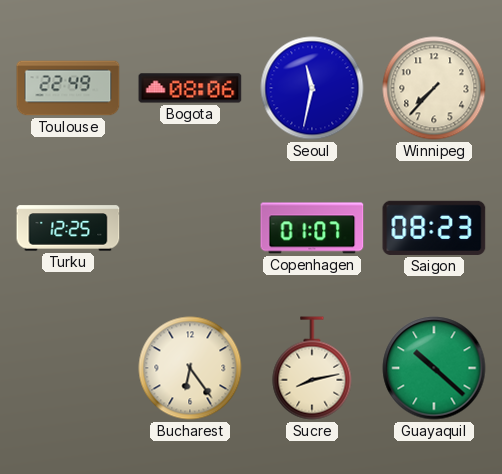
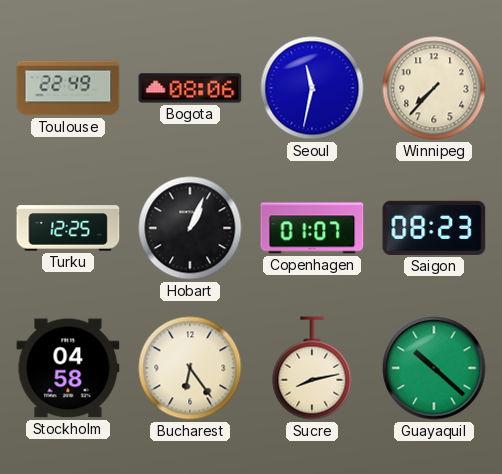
Hobart: none -> 1:04
Stockholm: none -> 04:58
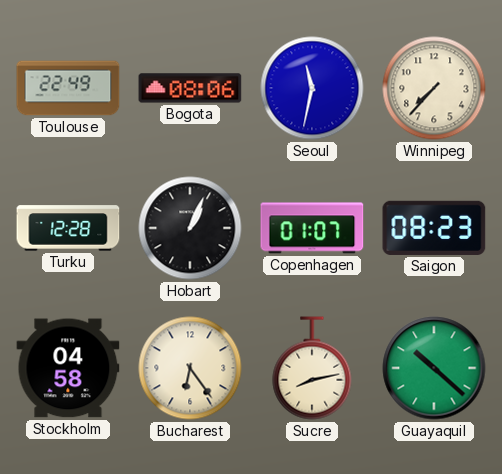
Turku: 12:25 -> 12:28
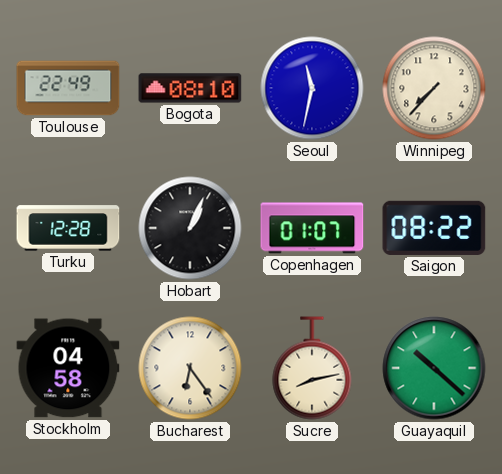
Bogota: 08:06 -> 08:10
Saigon: 08:23 -> 08:22
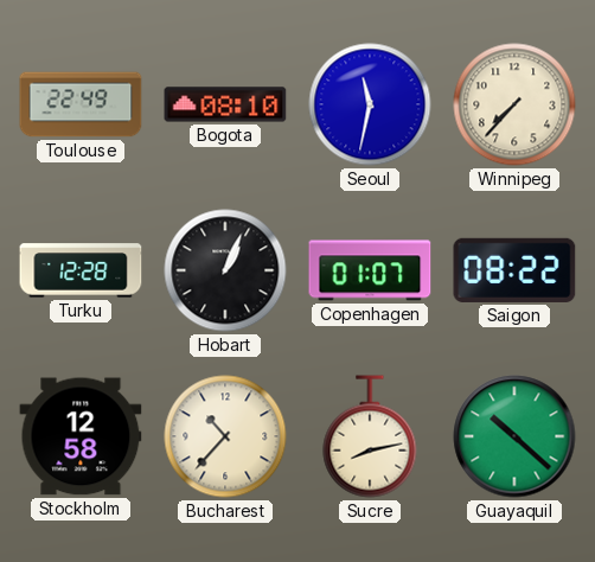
Stockholm: 04:58 -> 12:58
Bucharest: 6:24 -> 10:37
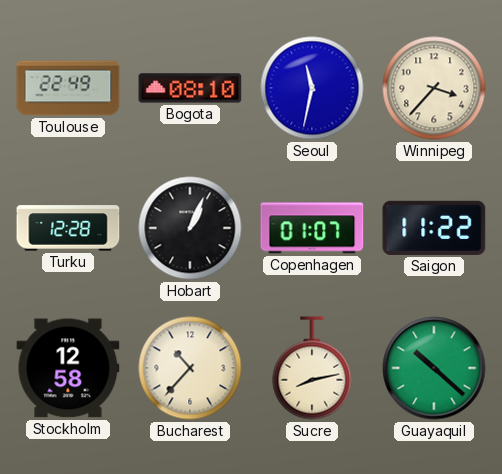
Winnipeg: 7:37 -> 3:37
Saigon: 08:22 -> 11:22
